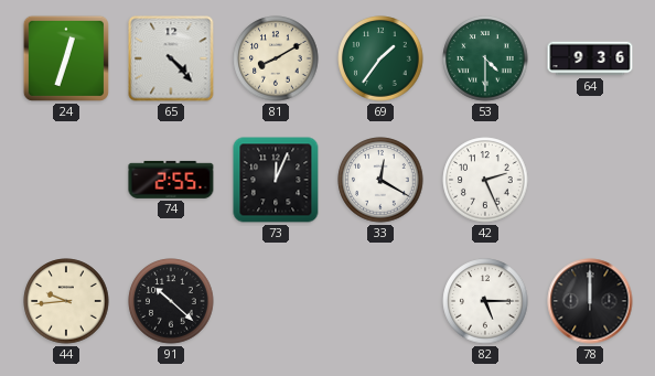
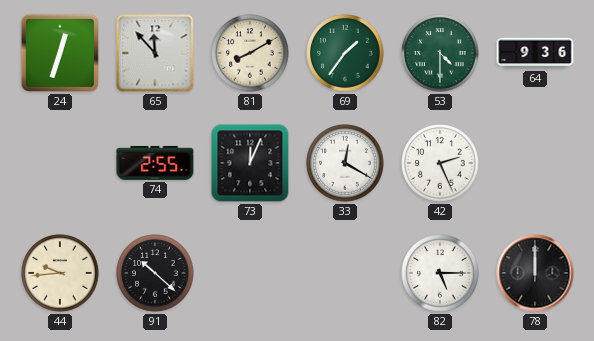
65: 4:23 -> 11:53
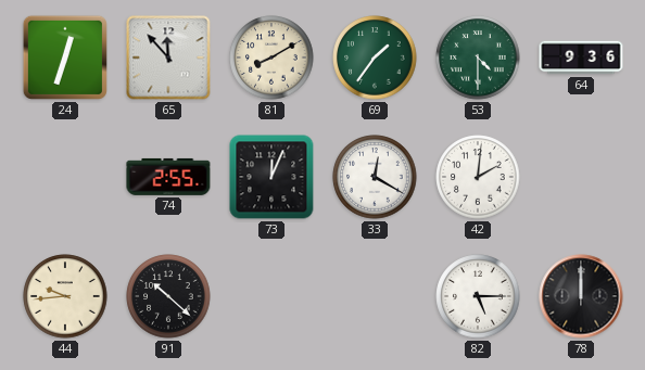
42: 2:26 -> 2:01
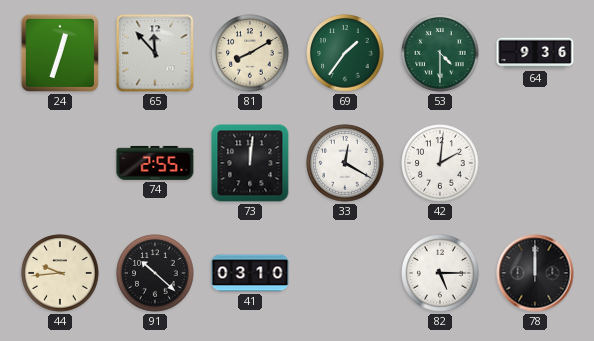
73: 12:04 -> 12:01
41: none -> 03:10
